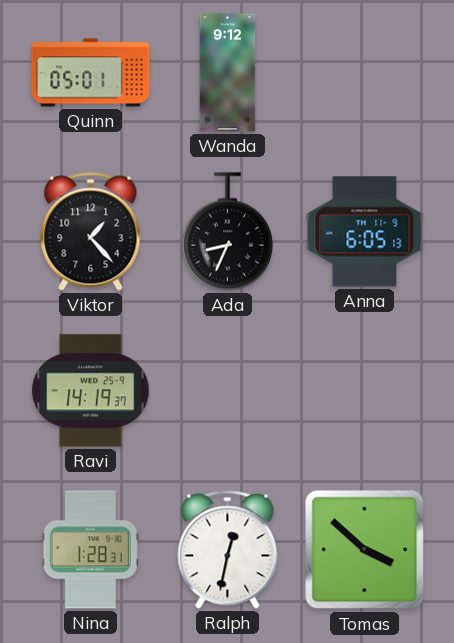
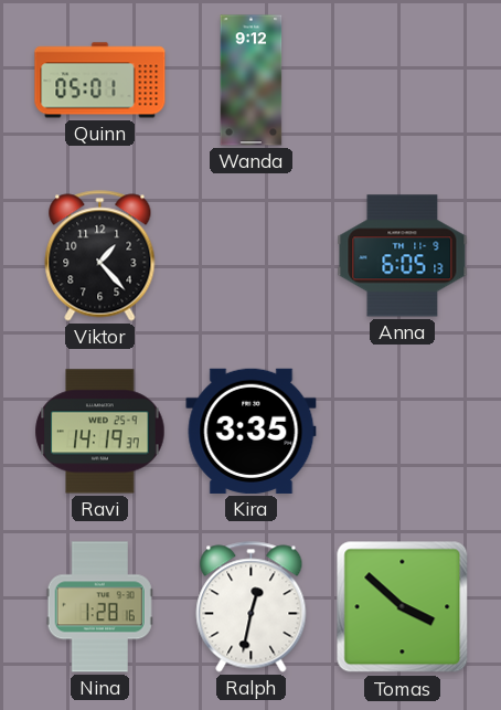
Ada: 8:34 -> none
Kira: none -> 3:35
Nina: 1:28:31 -> 1:28:16
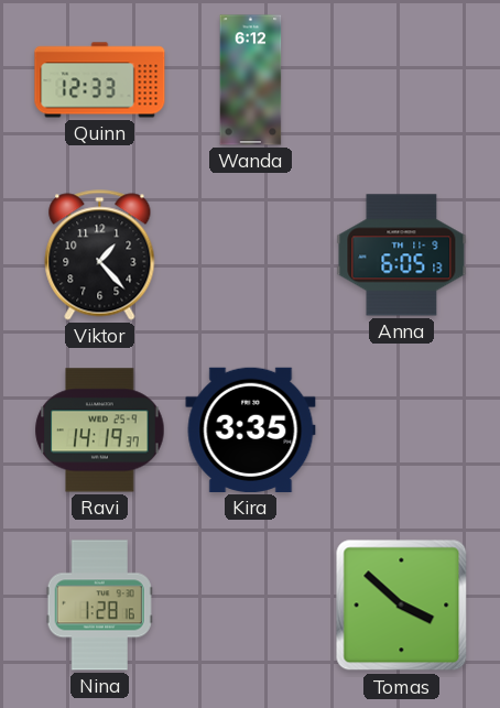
Quinn: 05:01 -> 12:33
Wanda: 9:12 -> 6:12
Ralph: 12:32 -> none
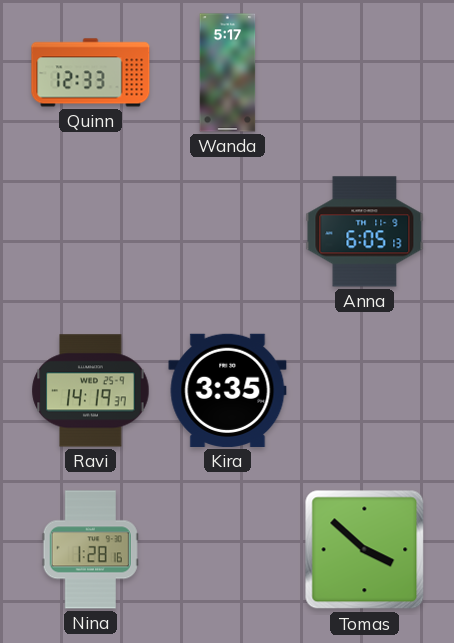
Wanda: 6:12 -> 5:17
Viktor: 1:23 -> none
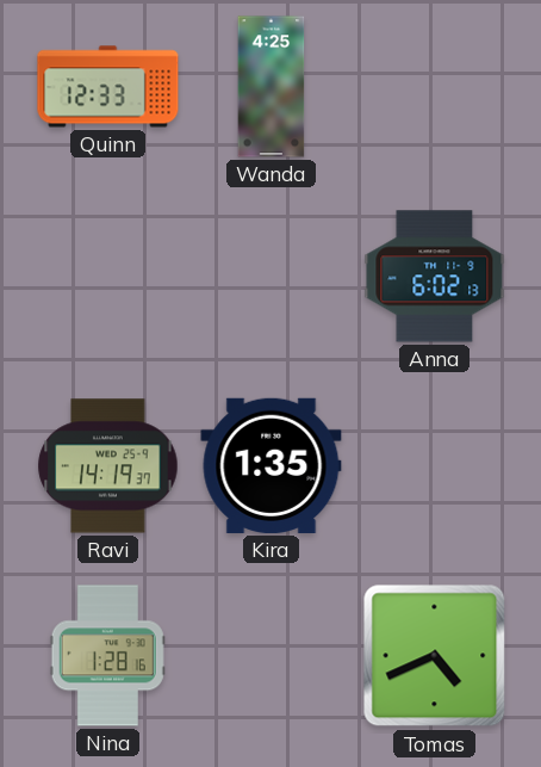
Wanda: 5:17 -> 4:25
Anna: 6:05 -> 6:02
Kira: 3:35 -> 1:35
Tomas: 3:52 -> 4:41
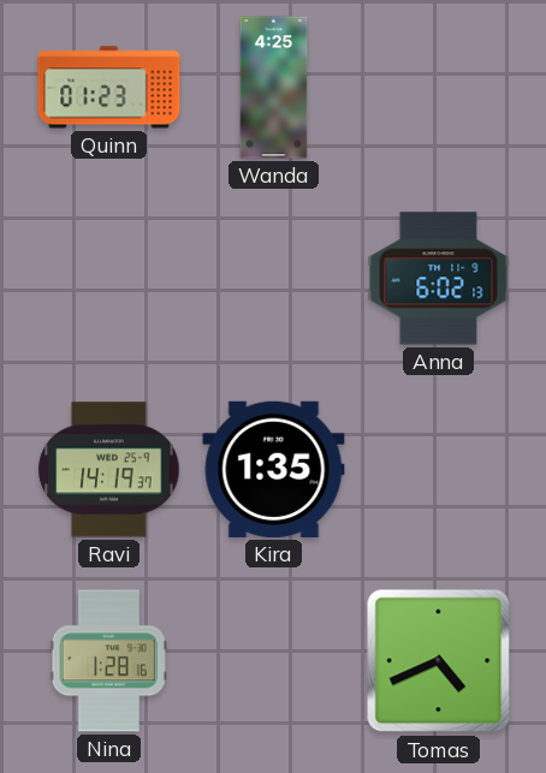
Quinn: 12:33 -> 01:23
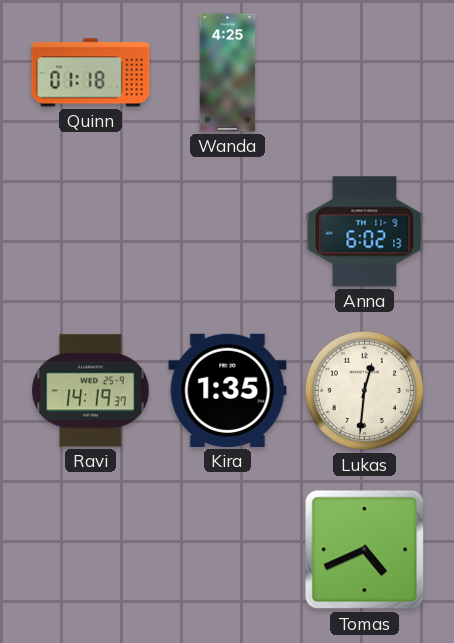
Quinn: 01:23 -> 01:18
Lukas: none -> 12:31
Nina: 1:28 -> none
